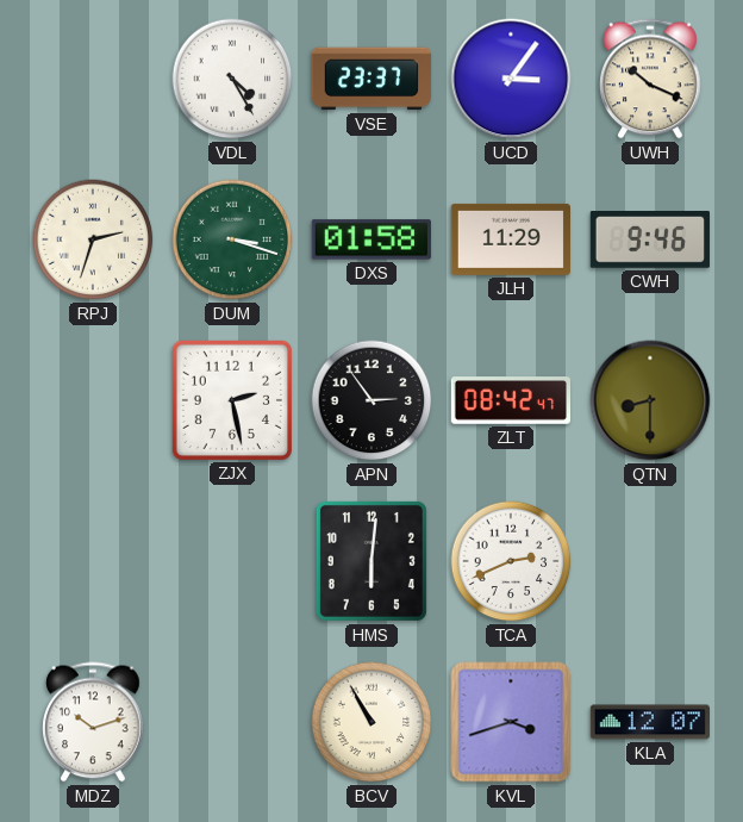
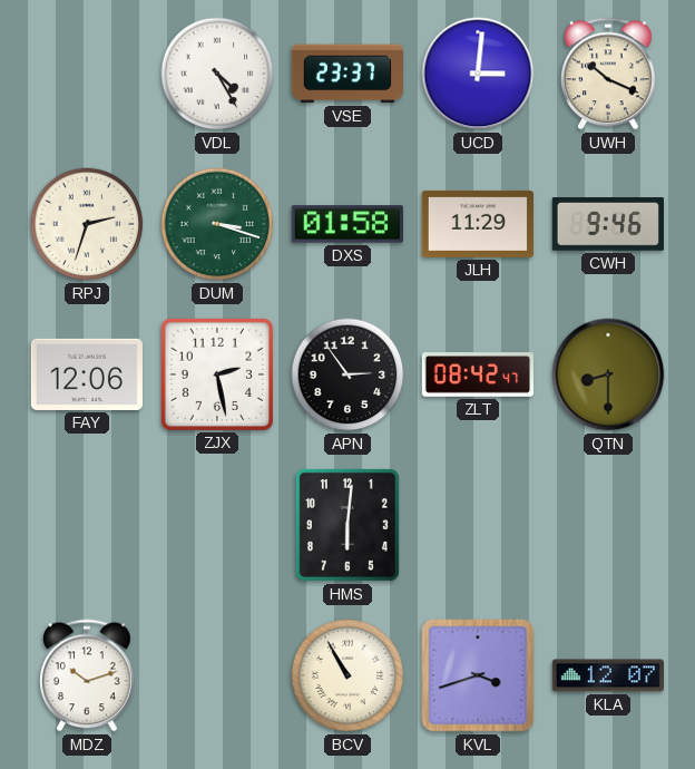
UCD: 3:06 -> 3:01
FAY: none -> 12:06
TCA: 2:41 -> none
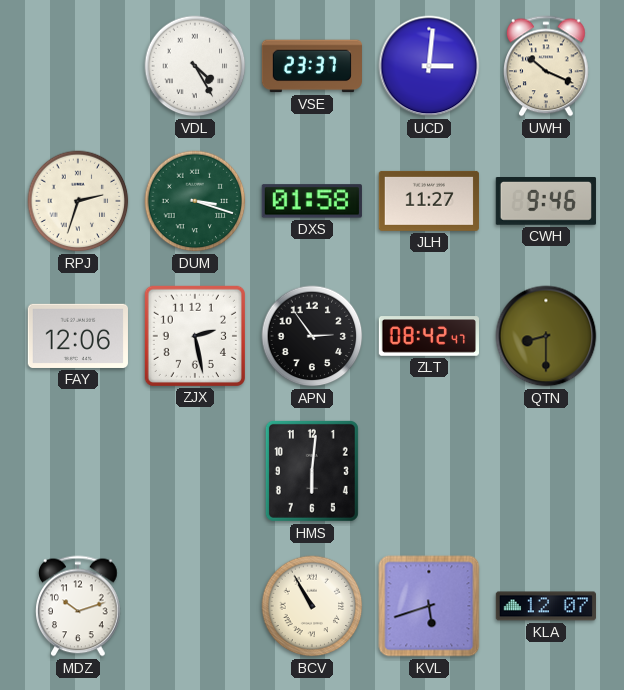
JLH: 11:29 -> 11:27
KVL: 3:42 -> 5:42
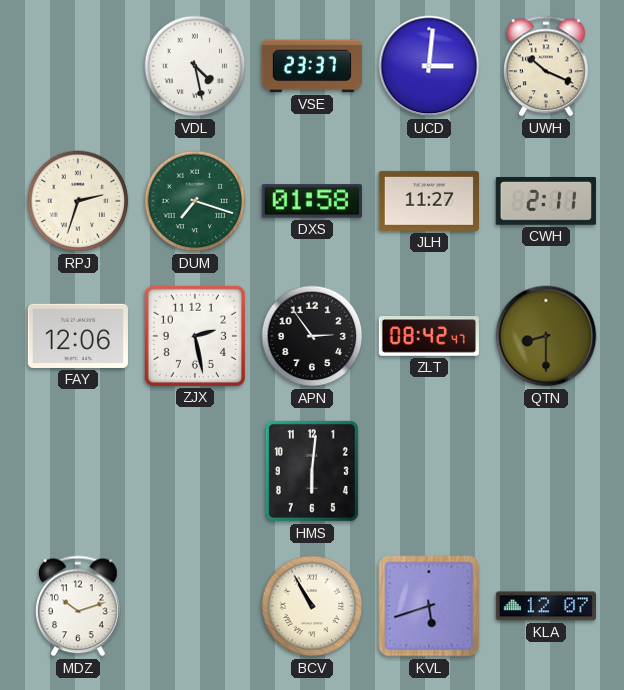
VDL: 4:25 -> 4:28
DUM: 3:18 -> 7:18
CWH: 9:46 -> 2:11
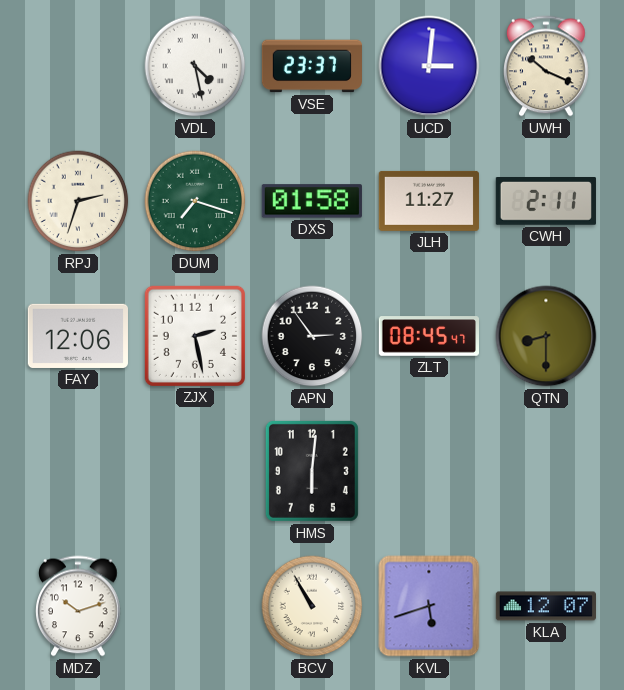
ZLT: 08:42 -> 08:45
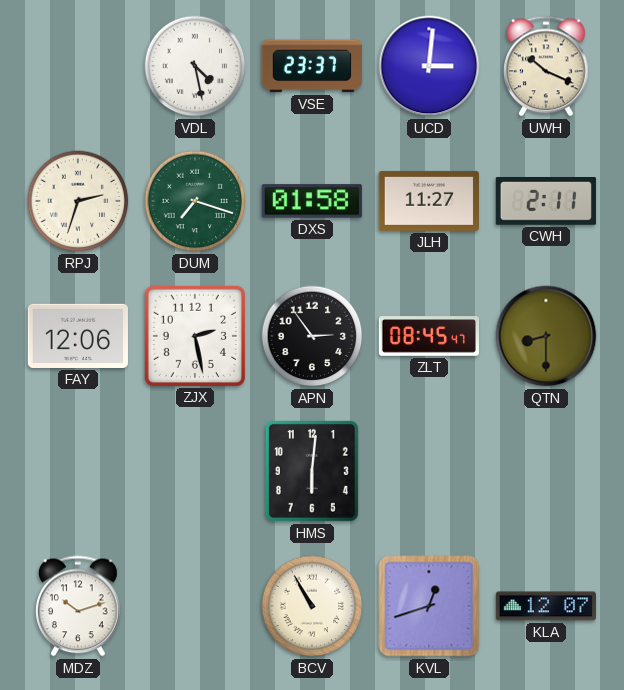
KVL: 5:42 -> 12:42
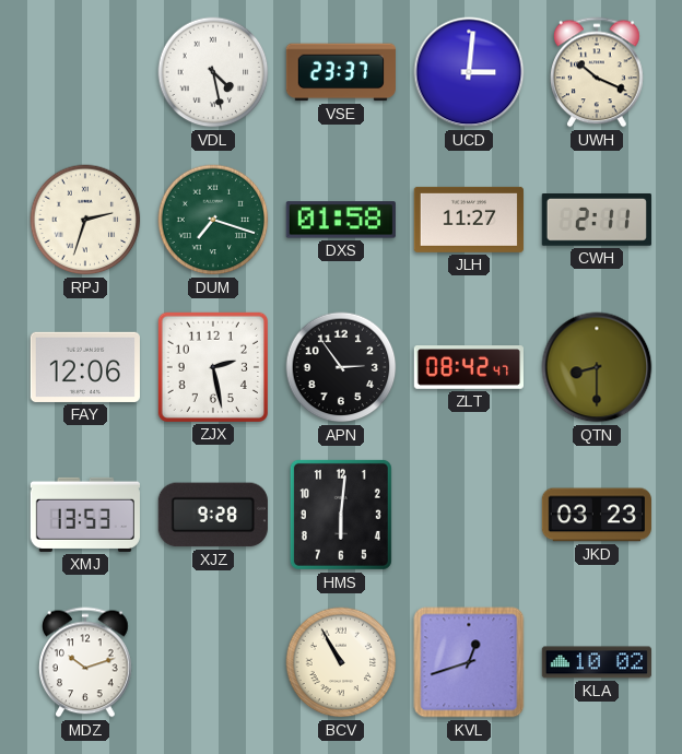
ZLT: 08:45 -> 08:42
XMJ: none -> 13:53
XJZ: none -> 9:28
JKD: none -> 03:23
KLA: 12:07 -> 10:02
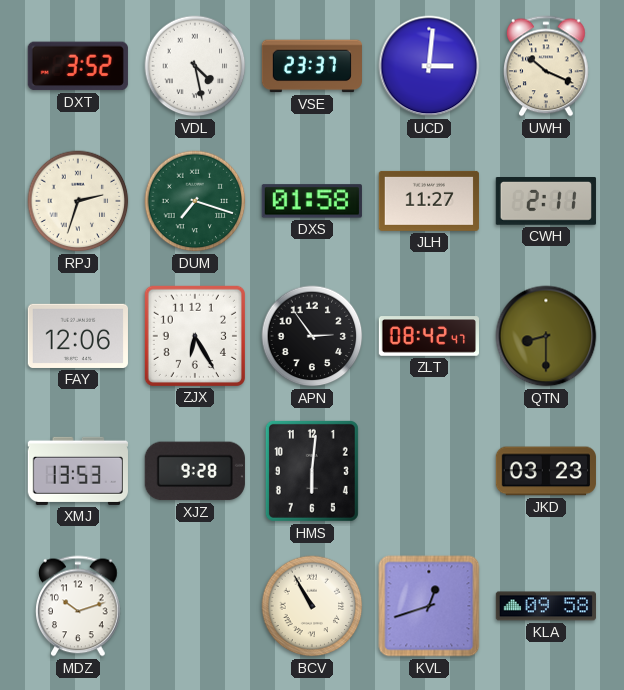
DXT: none -> 3:52
ZJX: 2:28 -> 6:25
KLA: 10:02 -> 09:58
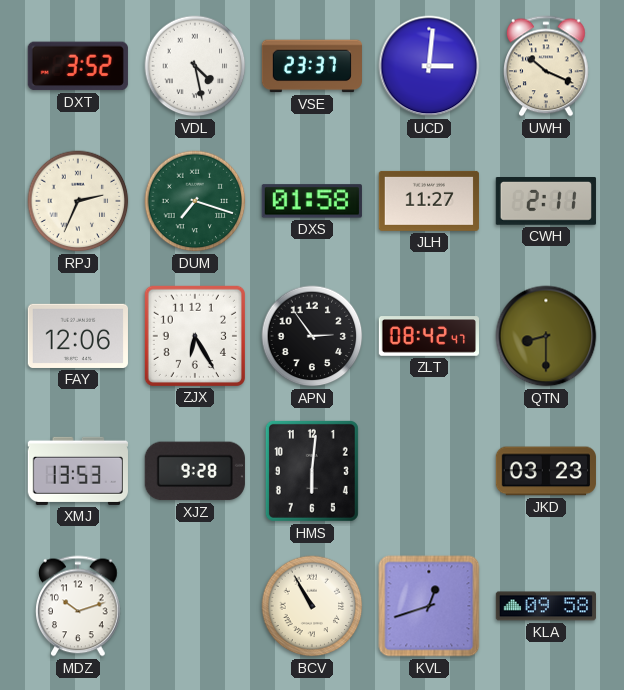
RPJ: 2:33 -> 2:34
